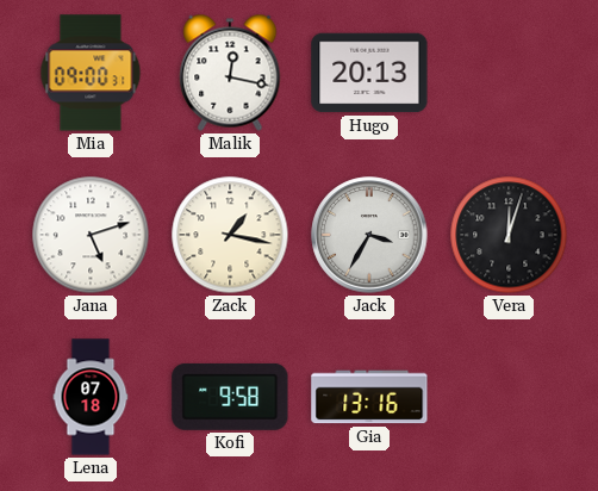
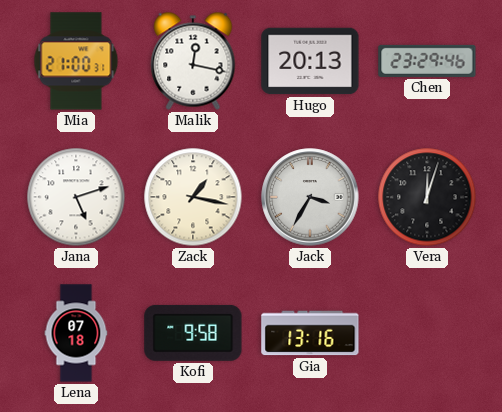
Mia: 09:00 -> 21:00
Chen: none -> 23:29
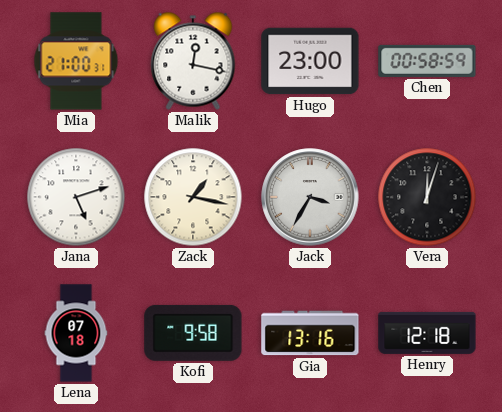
Hugo: 20:13 -> 23:00
Chen: 23:29 -> 00:58
Henry: none -> 12:18
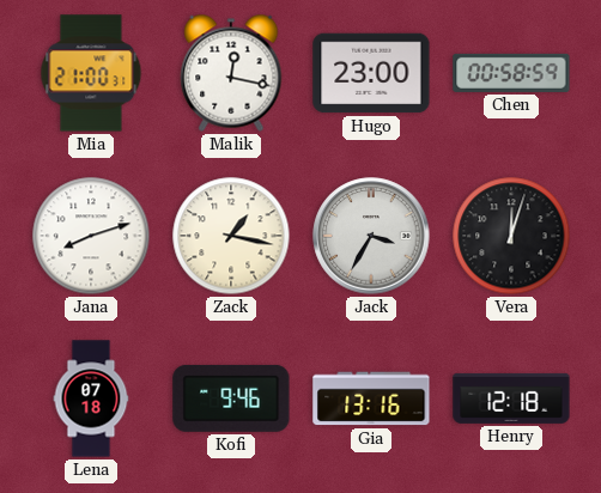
Jana: 5:12 -> 8:12
Kofi: 9:58 -> 9:46
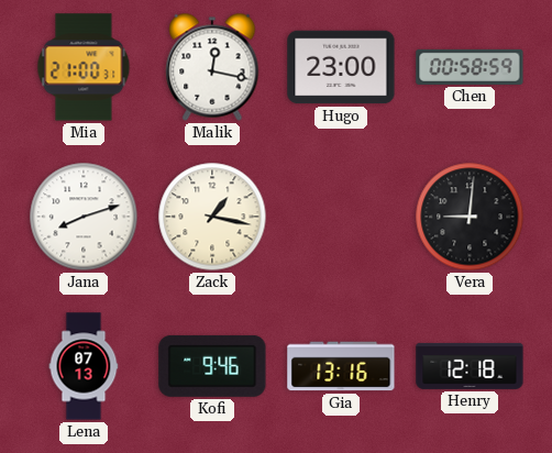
Jack: 3:35 -> none
Vera: 12:03 -> 9:01
Lena: 07:18 -> 07:13
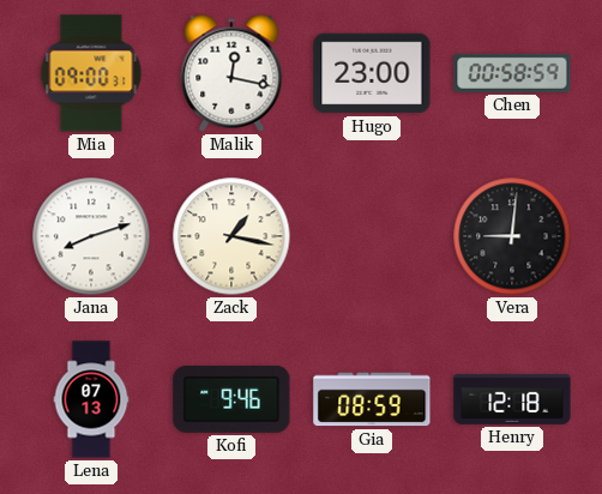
Mia: 21:00 -> 09:00
Gia: 13:16 -> 08:59
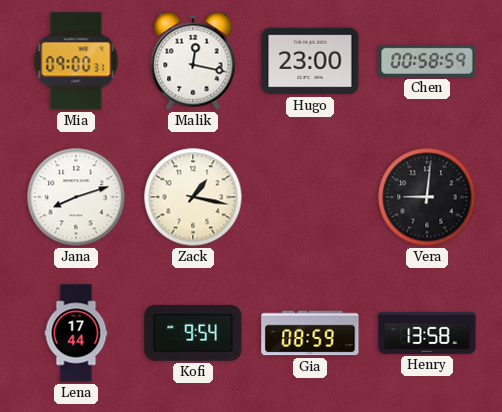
Lena: 07:13 -> 17:44
Kofi: 9:46 -> 9:54
Henry: 12:18 -> 13:58
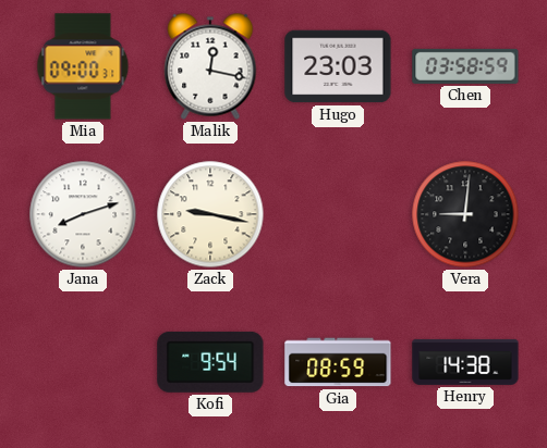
Hugo: 23:00 -> 23:03
Chen: 00:58 -> 03:58
Zack: 1:17 -> 9:17
Lena: 17:44 -> none
Henry: 13:58 -> 14:38
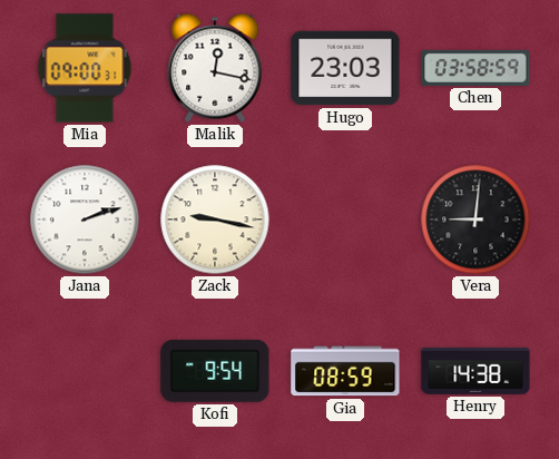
Jana: 8:12 -> 2:12
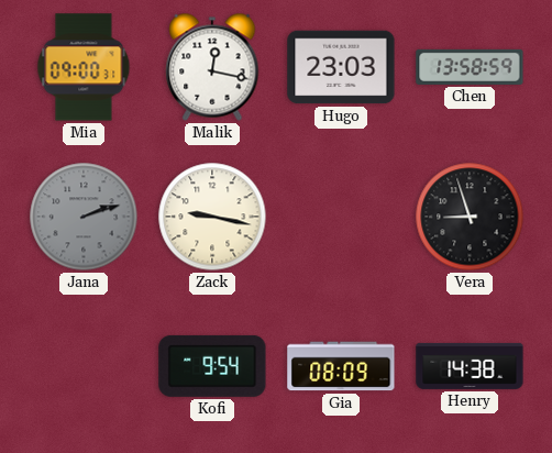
Chen: 03:58 -> 13:58
Jana dial: white -> grey
Vera: 9:01 -> 8:57
Gia: 08:59 -> 08:09
